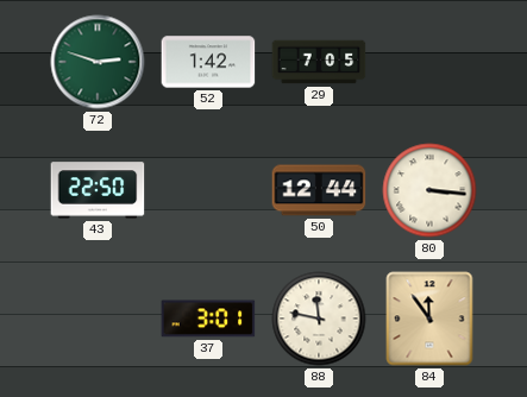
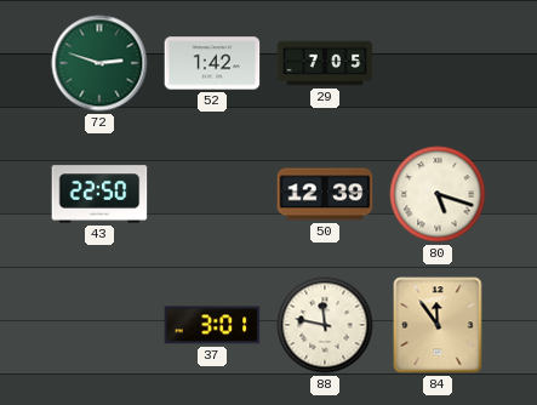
50: 12:44 -> 12:39
80: 3:16 -> 5:18
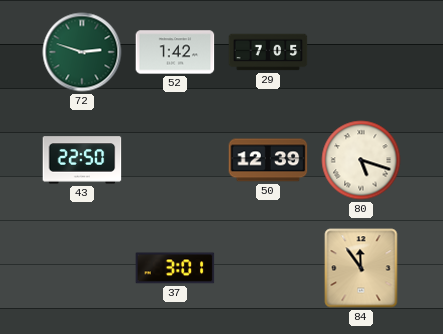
88: 11:47 -> none
